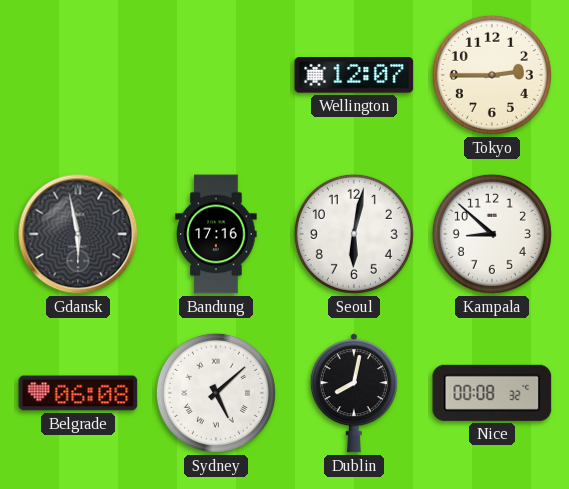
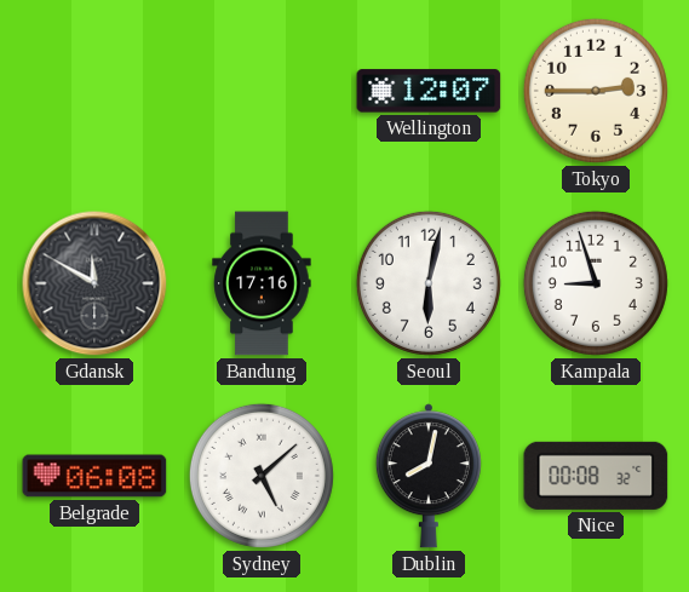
Gdansk: 5:58 -> 11:50
Kampala: 8:52 -> 8:57
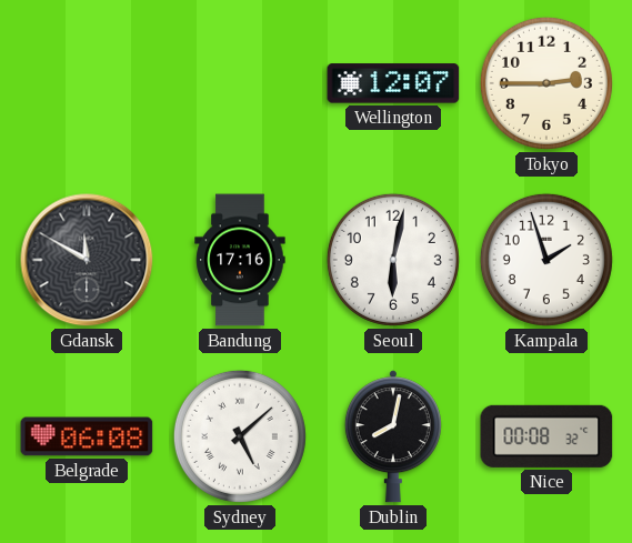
Kampala: 8:57 -> 1:57
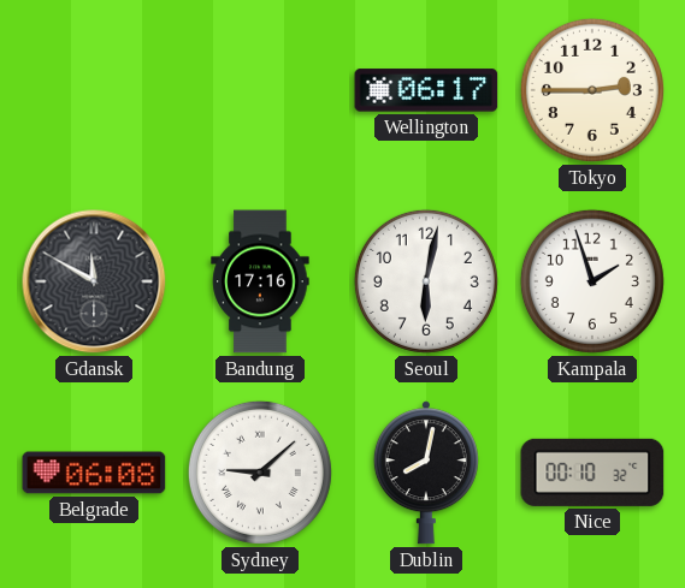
Wellington: 12:07 -> 06:17
Sydney: 5:08 -> 9:08
Nice: 00:08 -> 00:10
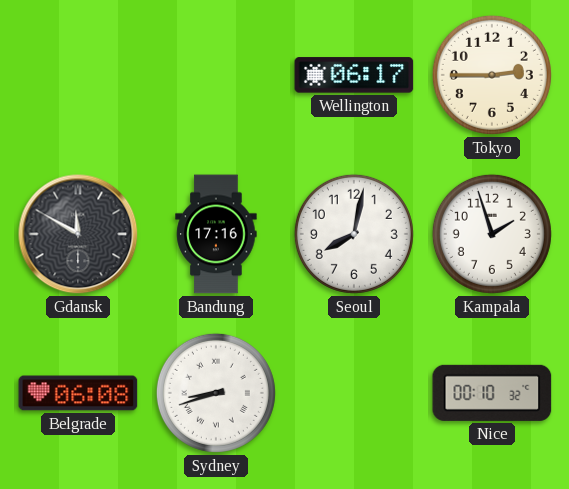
Seoul: 6:02 -> 8:02
Sydney: 9:08 -> 8:42
Dublin: 8:02 -> none
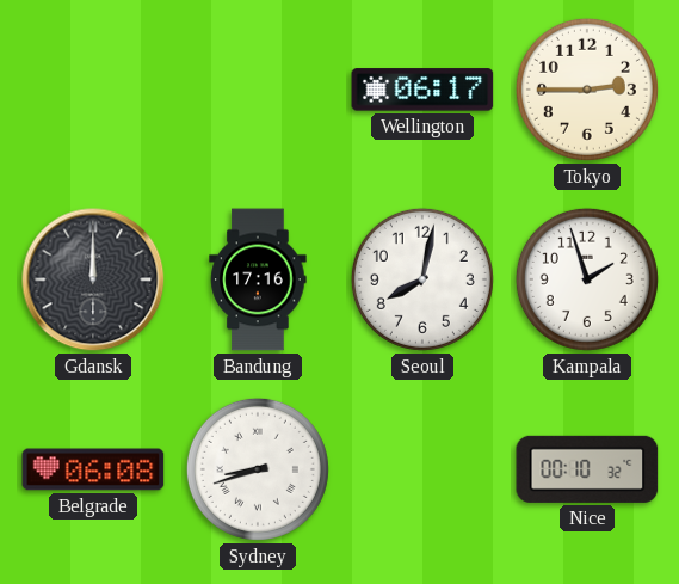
Gdansk: 11:50 -> 12:00
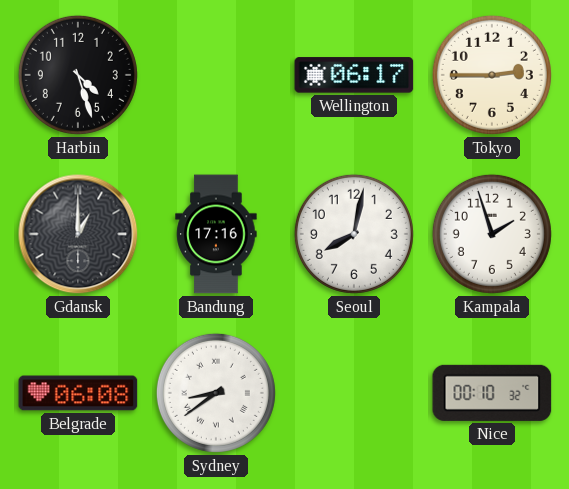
Harbin: none -> 4:27
Gdansk: 12:00 -> 1:00
Sydney: 8:42 -> 8:39
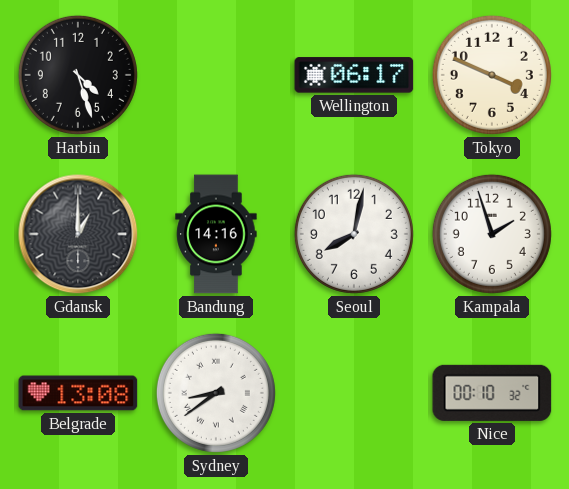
Tokyo: 2:45 -> 3:49
Bandung: 17:16 -> 14:16
Belgrade: 06:08 -> 13:08
